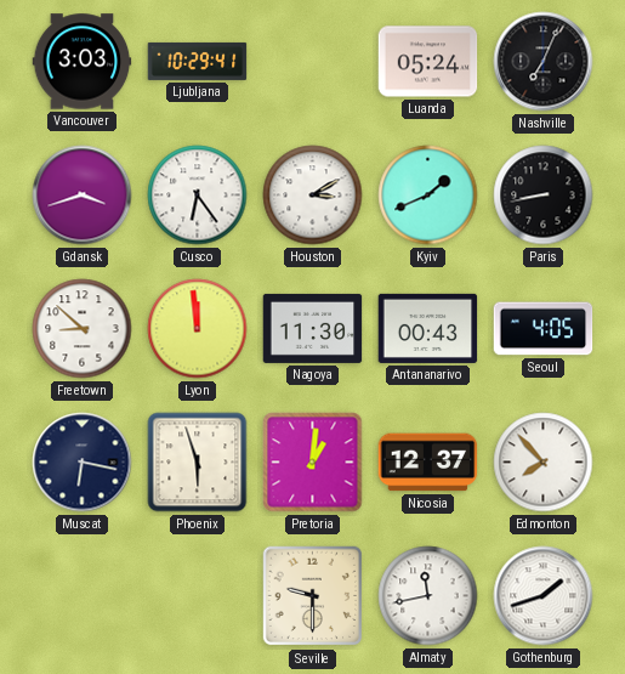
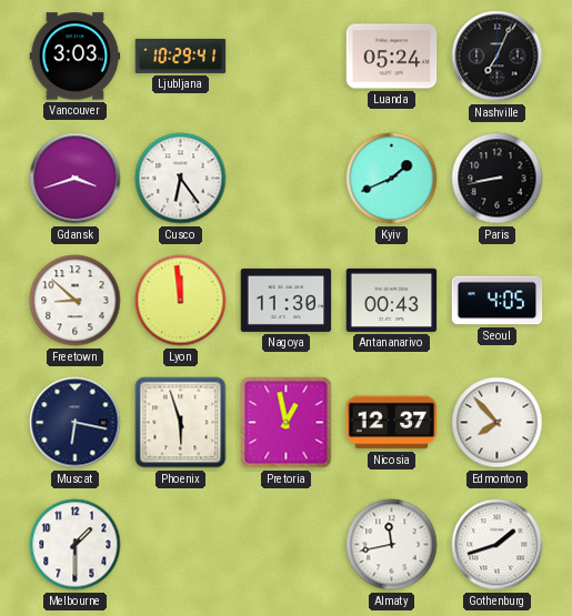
Houston: 3:10 -> none
Pretoria: 1:01 -> 12:58
Melbourne: none -> 1:30
Seville: 9:30 -> none
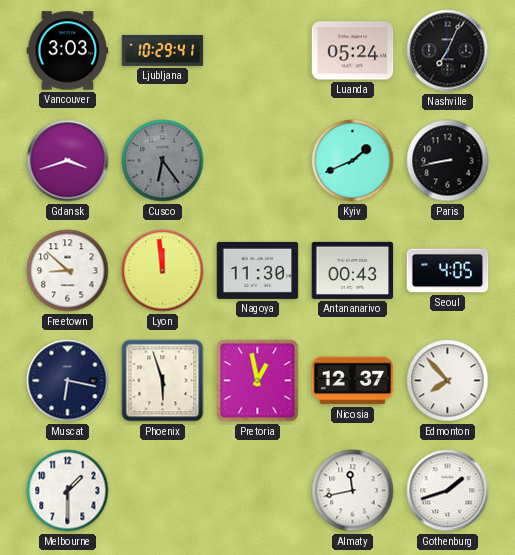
Cusco dial: white -> grey
